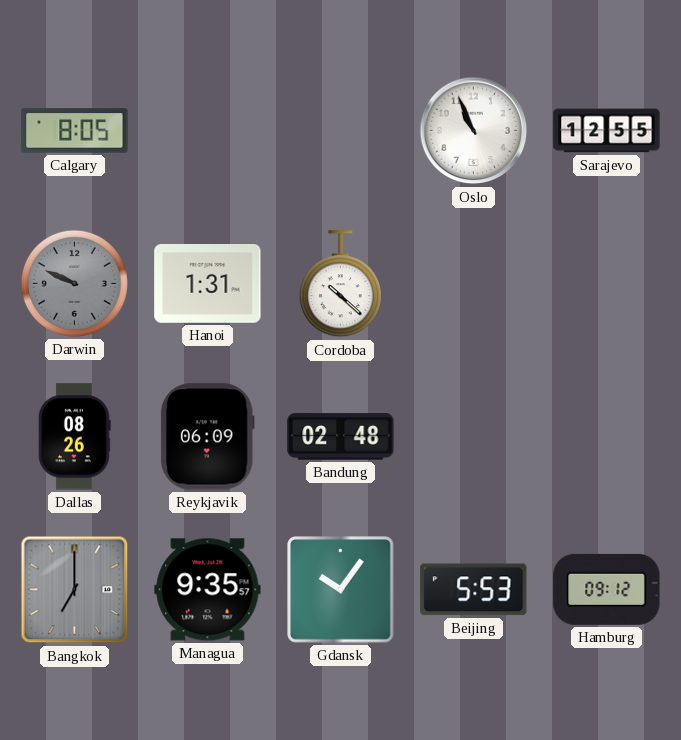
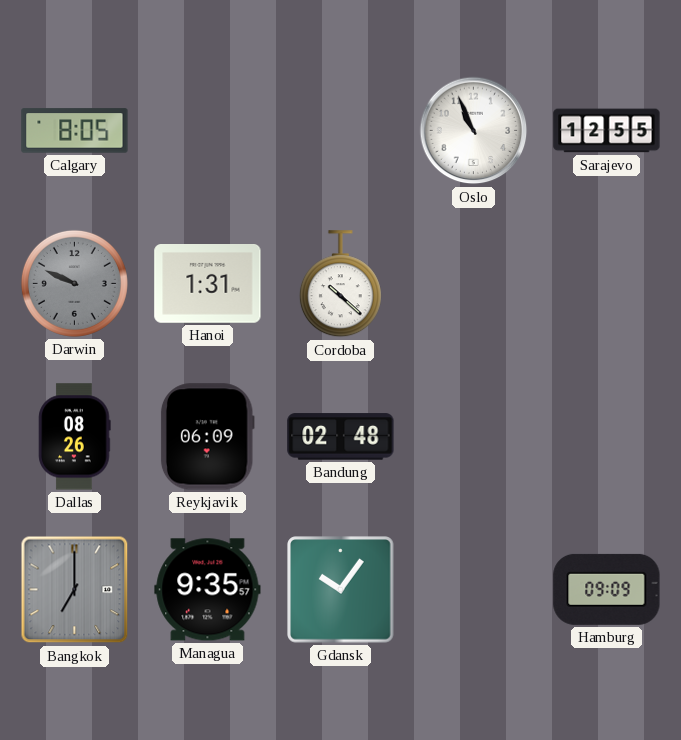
Beijing: 5:53 -> none
Hamburg: 09:12 -> 09:09
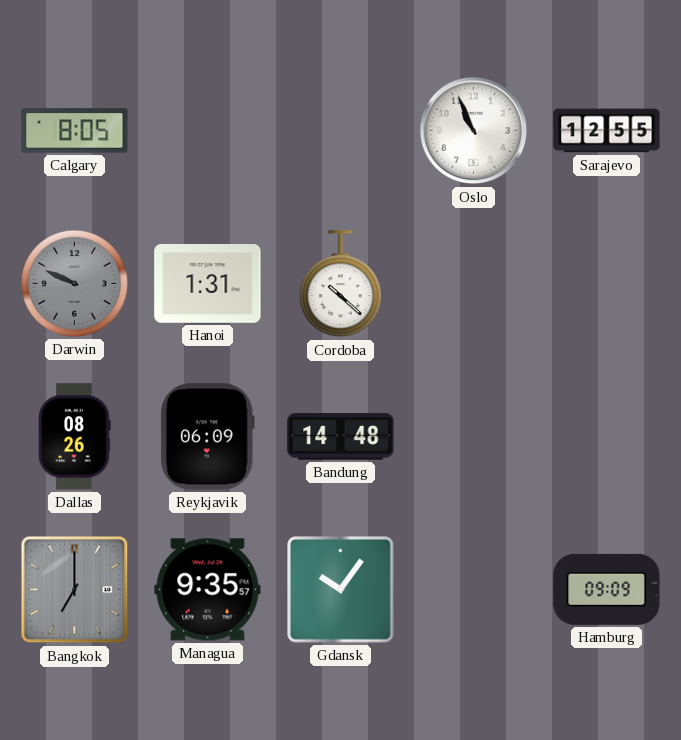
Bandung: 02:48 -> 14:48
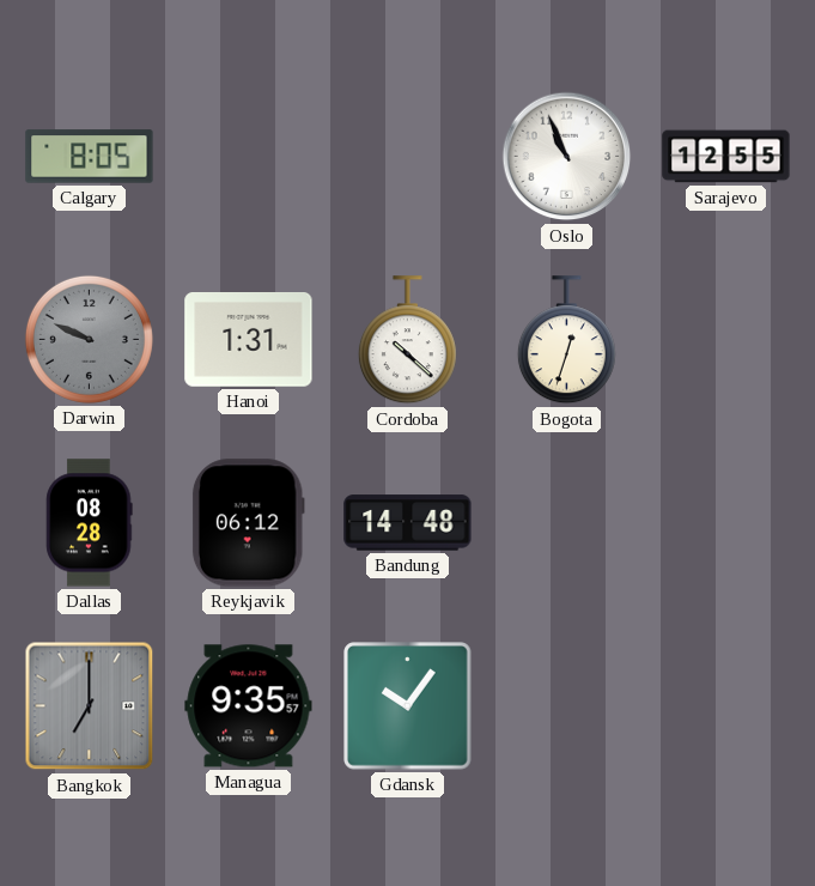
Bogota: none -> 12:33
Dallas: 08:26 -> 08:28
Reykjavik: 06:09 -> 06:12
Hamburg: 09:09 -> none
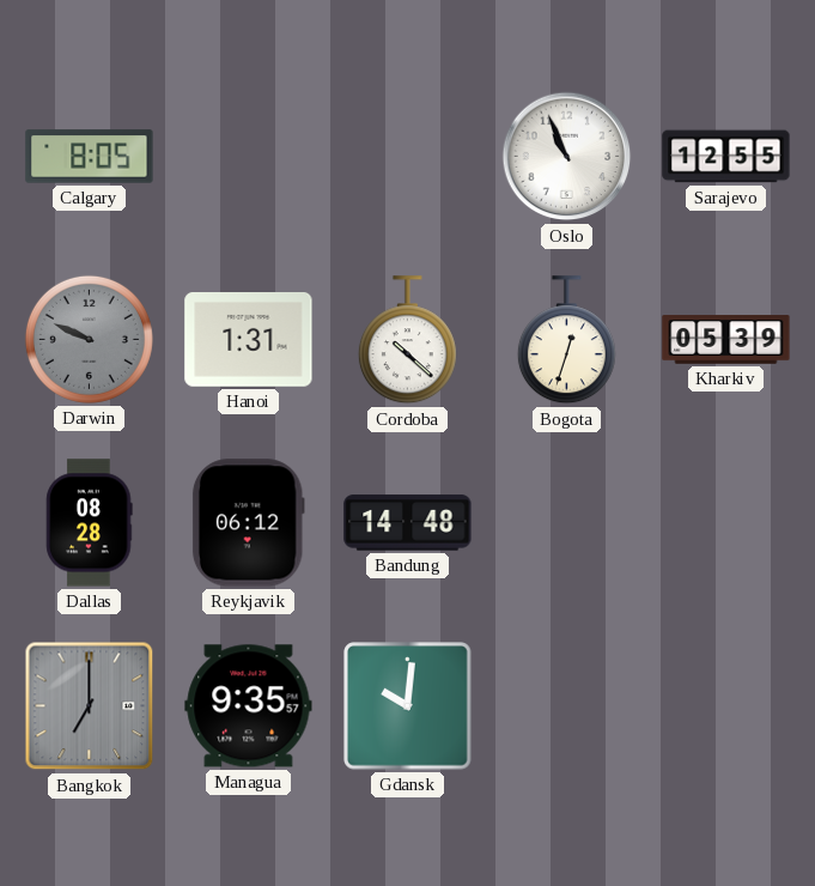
Kharkiv: none -> 05:39
Gdansk: 10:06 -> 10:01
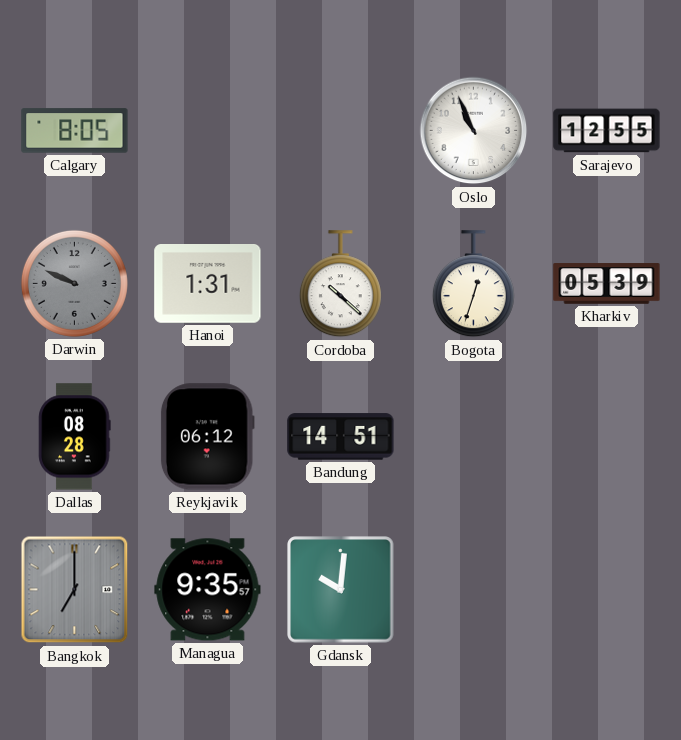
Bandung: 14:48 -> 14:51
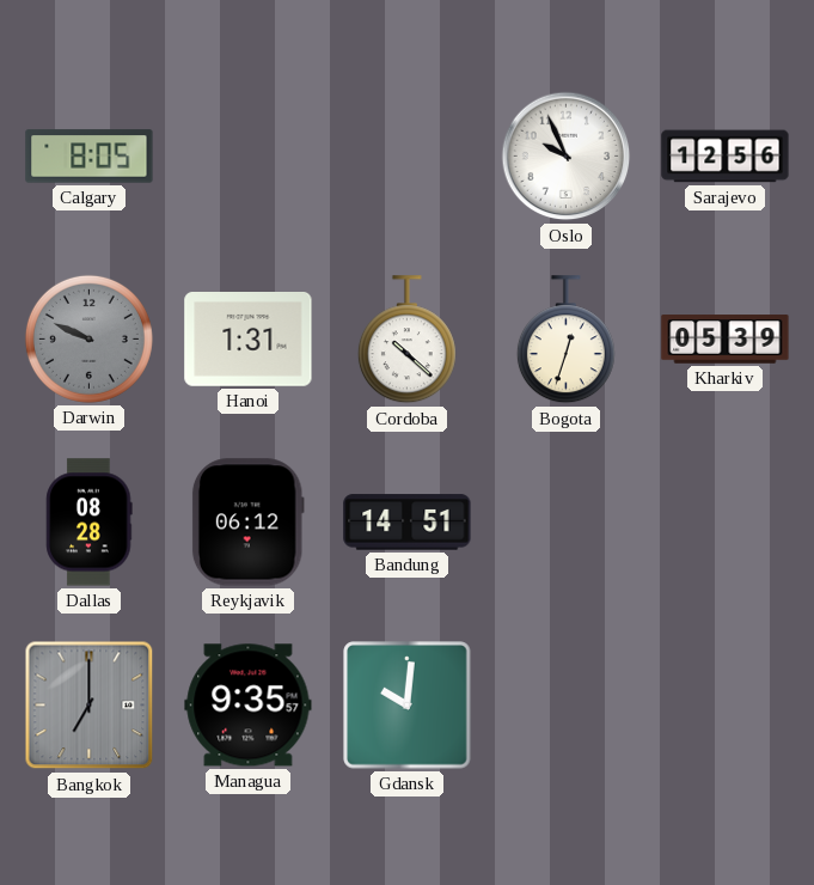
Oslo: 10:56 -> 9:56
Sarajevo: 12:55 -> 12:56
